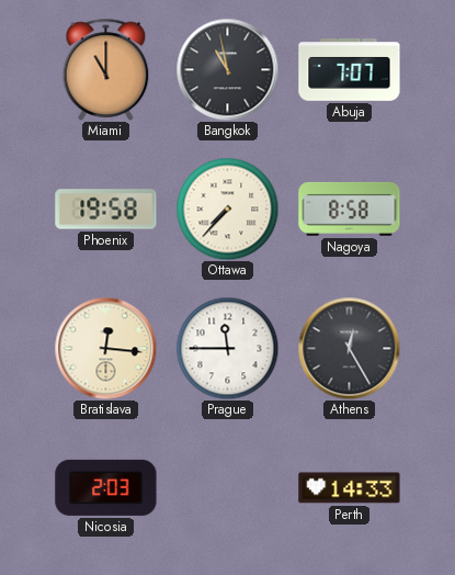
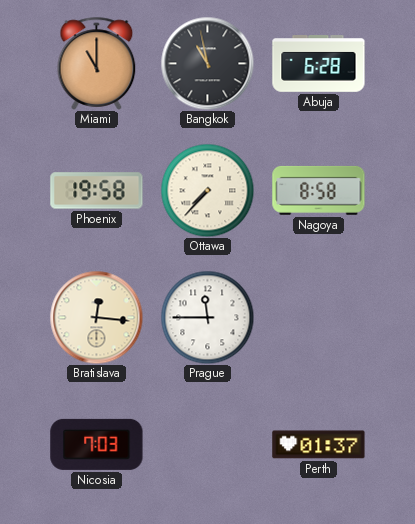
Abuja: 7:07 -> 6:28
Athens: 12:25 -> none
Nicosia: 2:03 -> 7:03
Perth: 14:33 -> 01:37
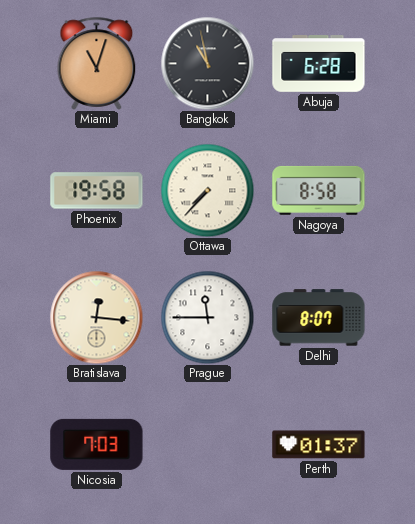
Miami: 11:00 -> 11:03
Delhi: none -> 8:07
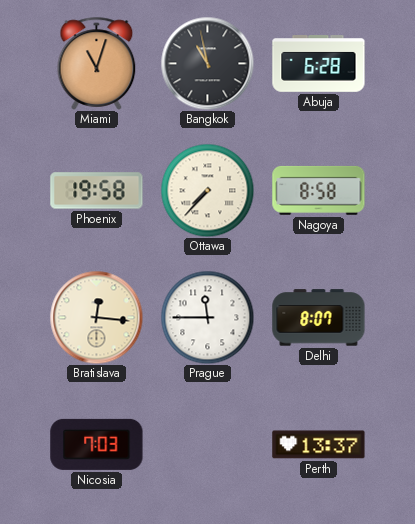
Perth: 01:37 -> 13:37
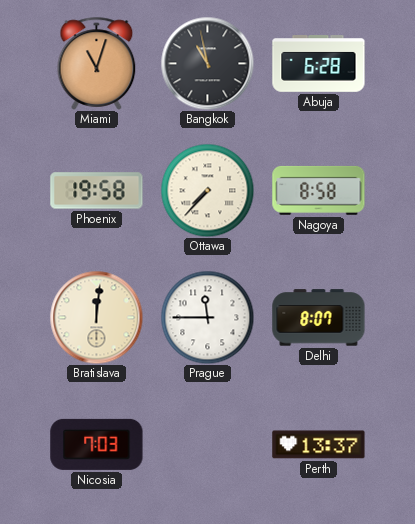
Bratislava: 12:16 -> 12:01
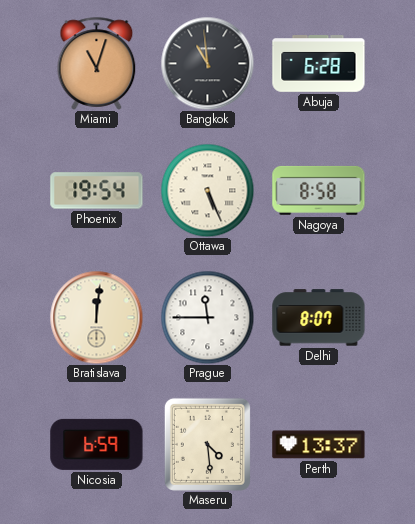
Bangkok: 10:58 -> 10:59
Phoenix: 19:58 -> 19:54
Ottawa: 7:37 -> 5:26
Nicosia: 7:03 -> 6:59
Maseru: none -> 4:29
